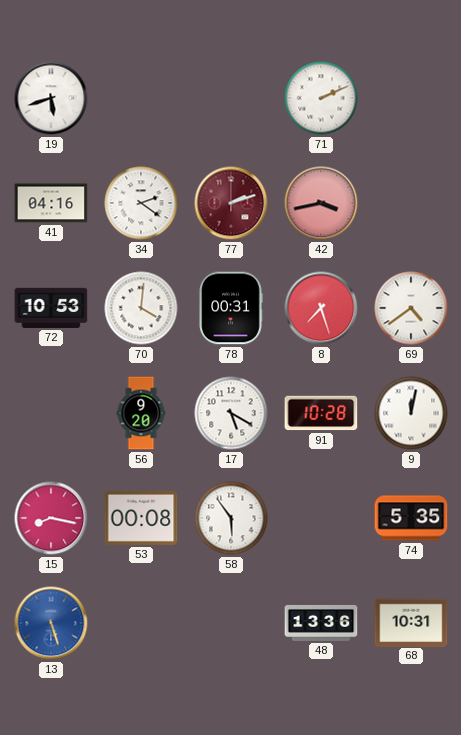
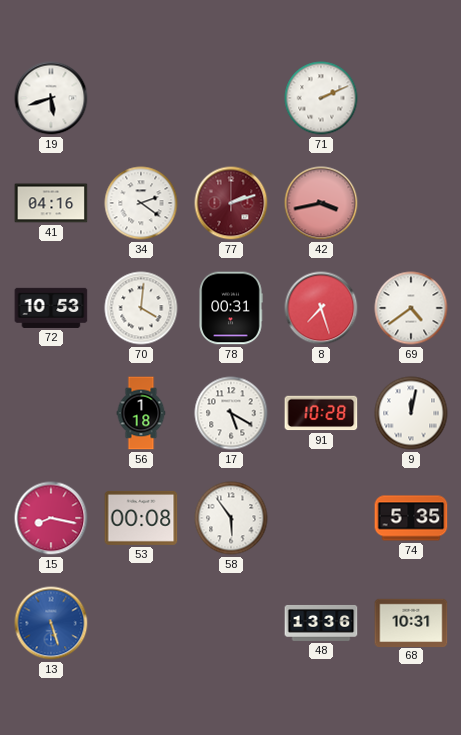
56: 9:20 -> 1:18
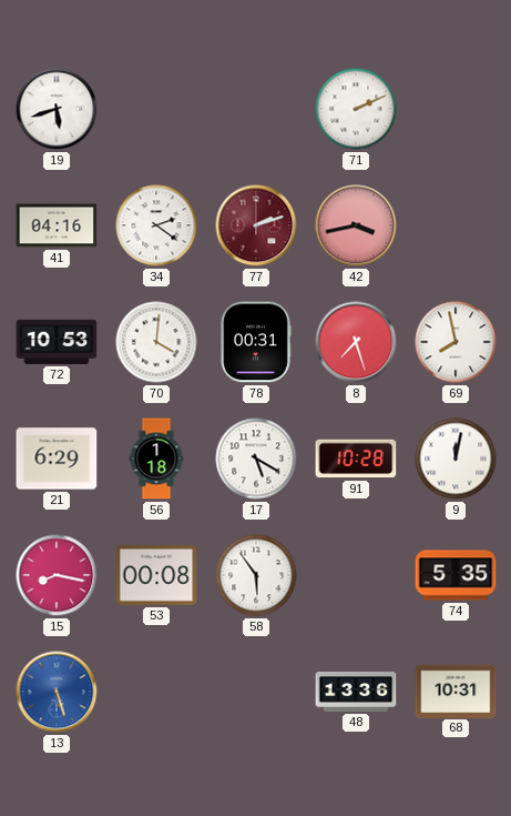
69: 4:39 -> 7:58
21: none -> 6:29
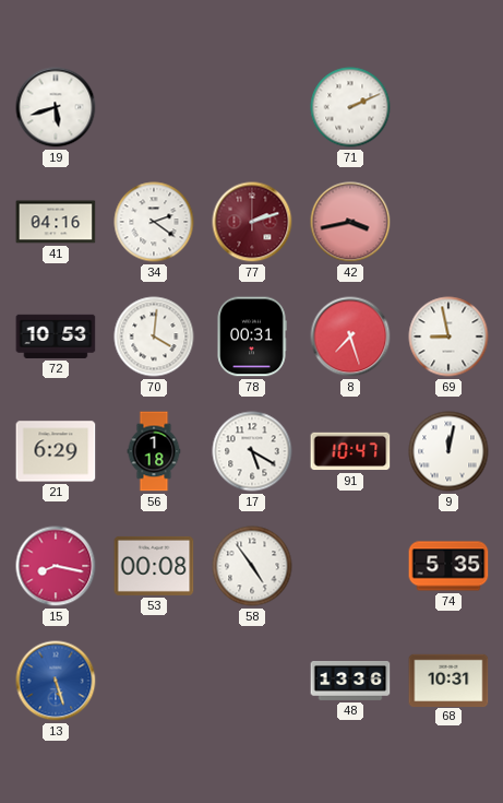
69: 7:58 -> 8:58
91: 10:28 -> 10:47
58: 5:54 -> 4:54
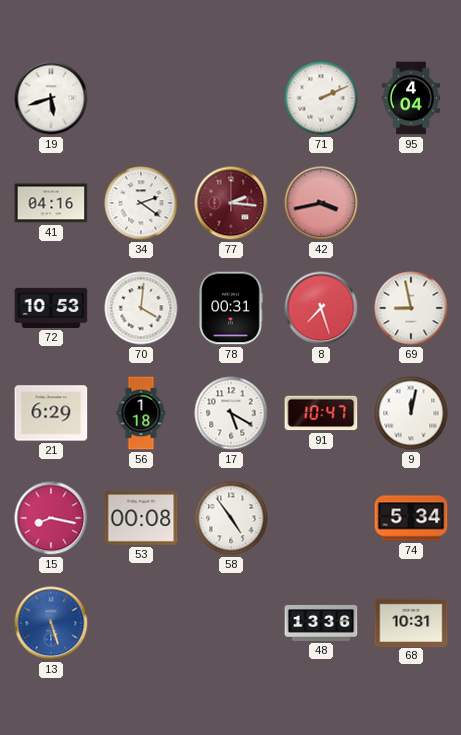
95: none -> 4:04
77: 2:12 -> 2:16
74: 5:35 -> 5:34
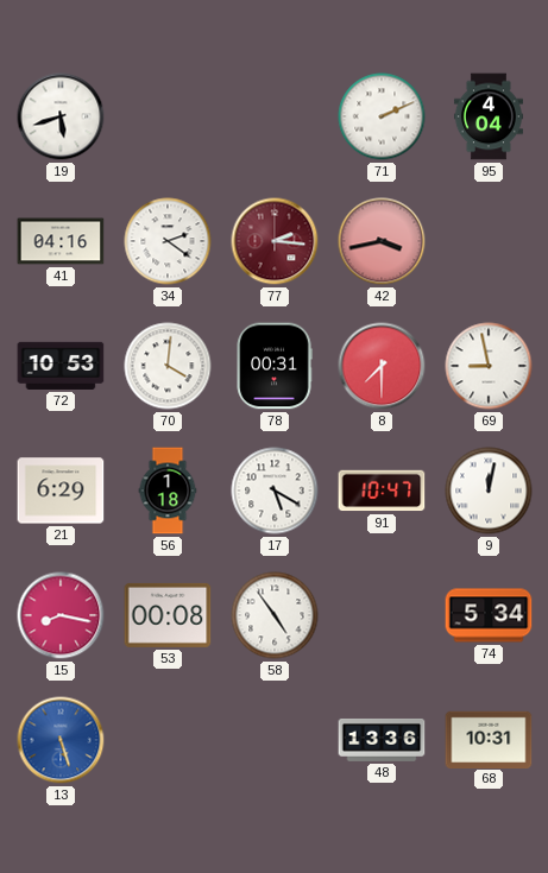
8: 7:27 -> 7:30
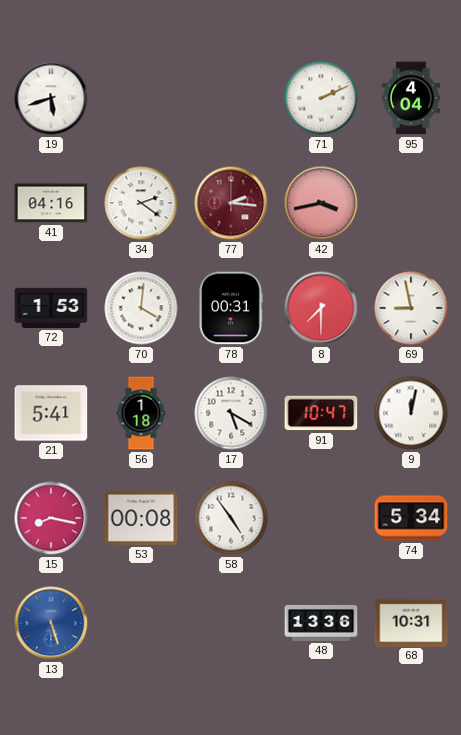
72: 10:53 -> 1:53
21: 6:29 -> 5:41
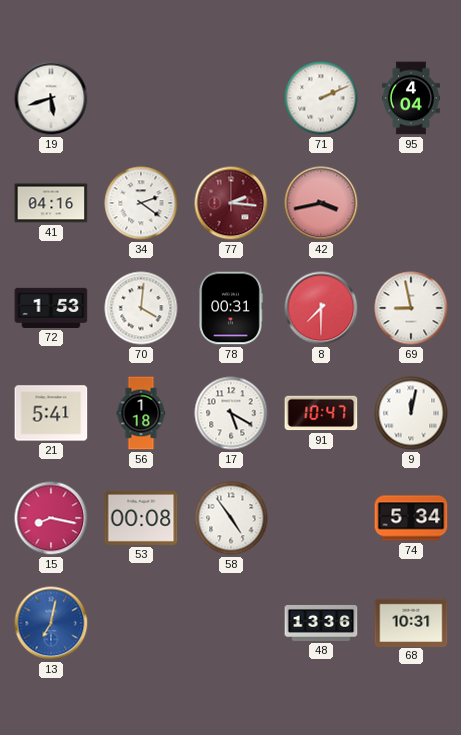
13: 5:27 -> 7:02
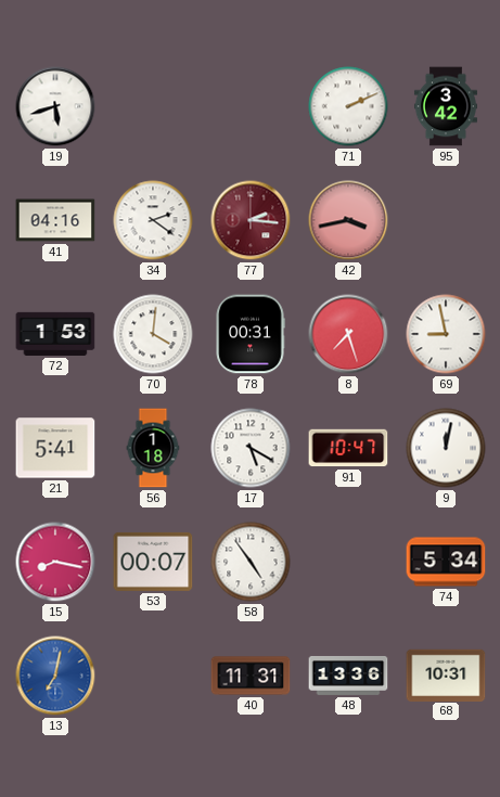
95: 4:04 -> 3:42
8: 7:30 -> 7:27
53: 00:08 -> 00:07
40: none -> 11:31
